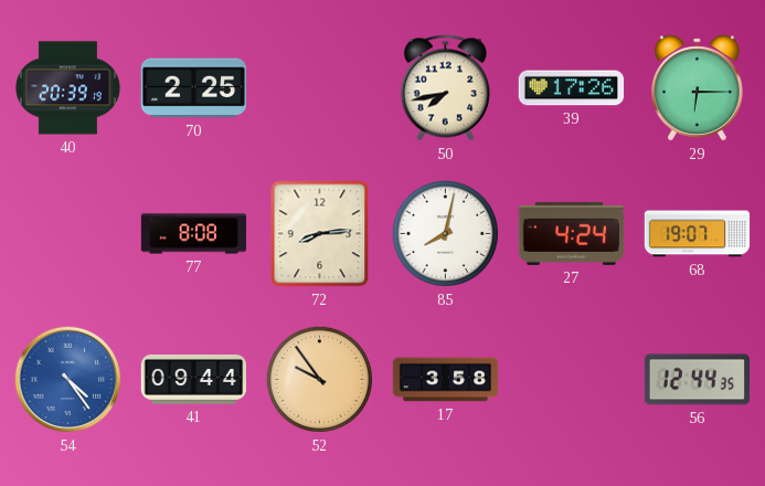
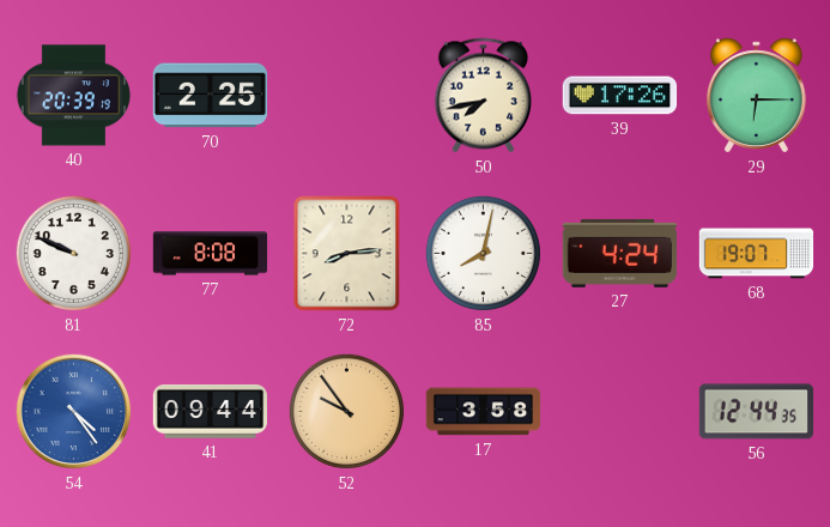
81: none -> 9:49
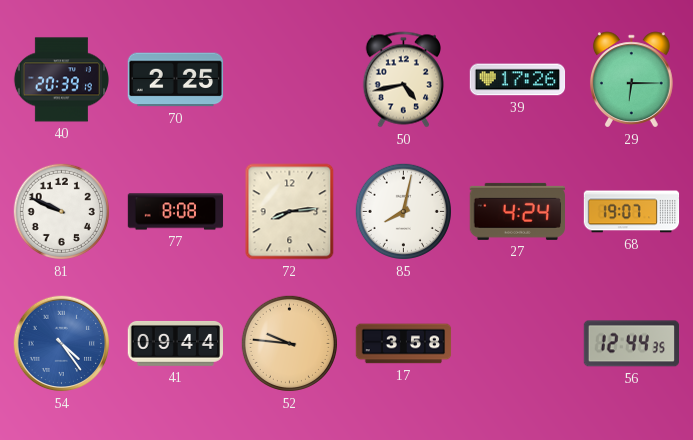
50: 7:43 -> 4:43
52: 9:54 -> 9:46
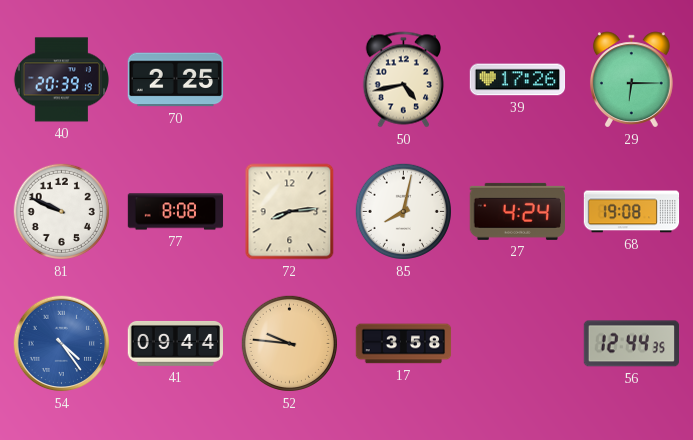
68: 19:07 -> 19:08
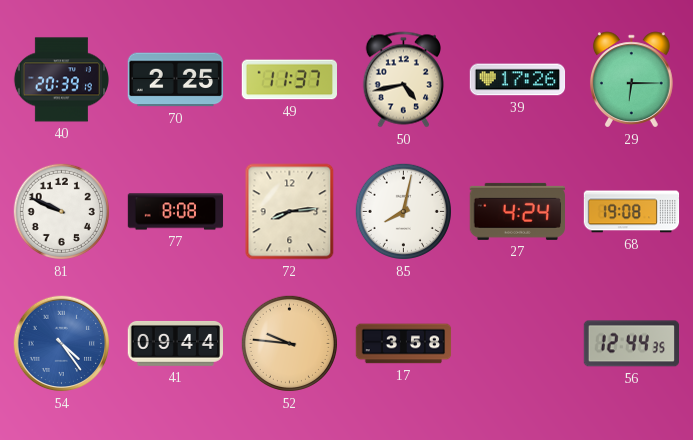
49: none -> 11:37
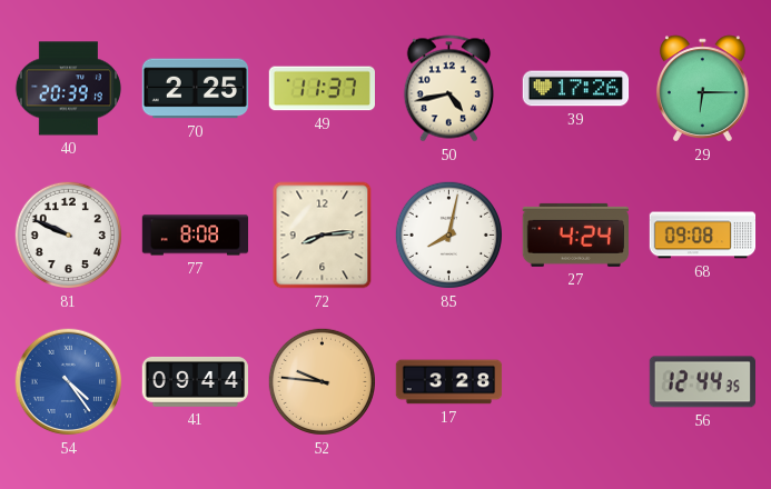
68: 19:08 -> 09:08
17: 3:58 -> 3:28
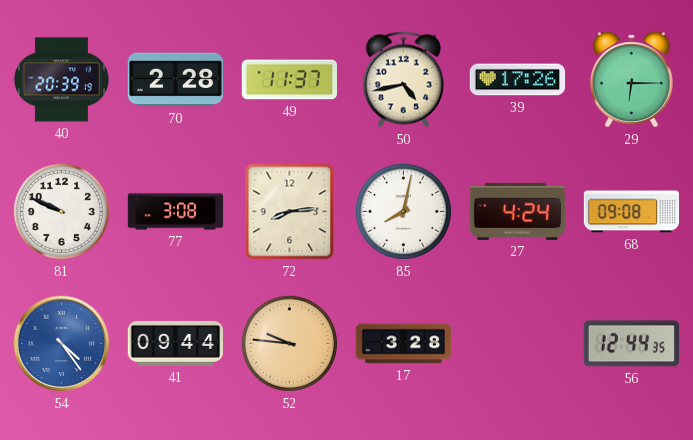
70: 2:25 -> 2:28
77: 8:08 -> 3:08
